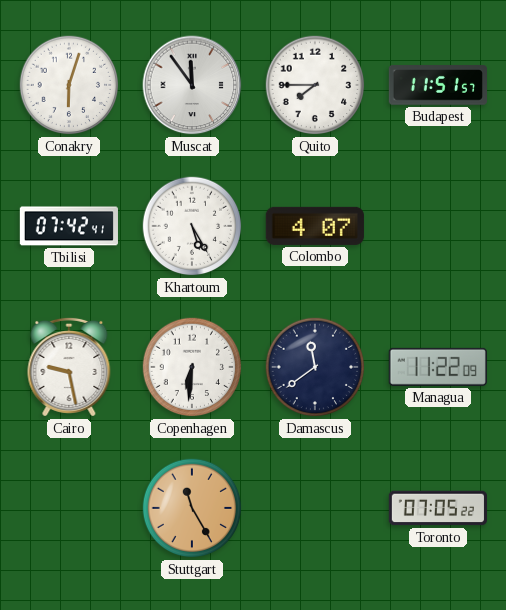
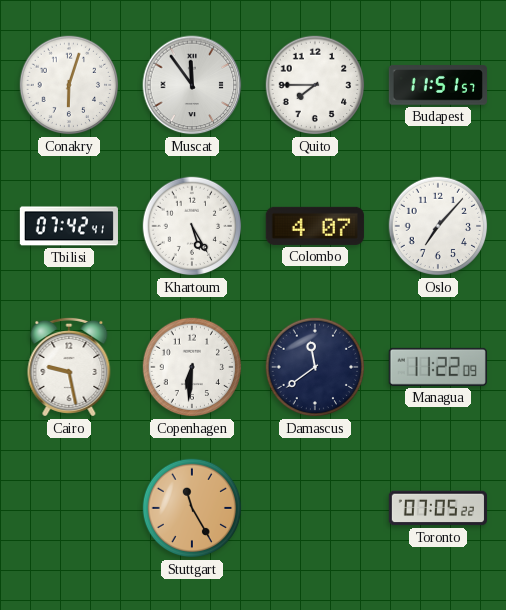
Oslo: none -> 7:07
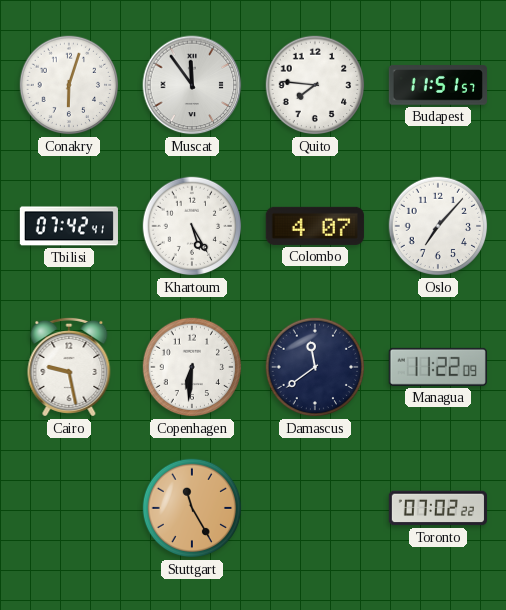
Quito: 7:45 -> 7:46
Toronto: 07:05 -> 07:02
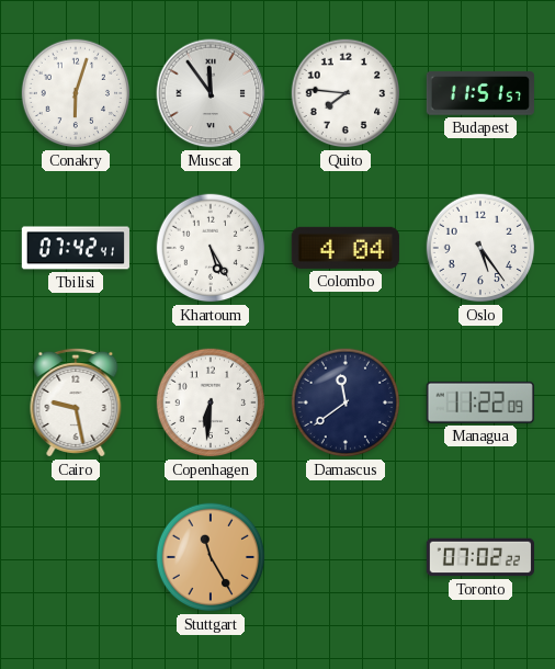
Colombo: 4:07 -> 4:04
Oslo: 7:07 -> 5:24
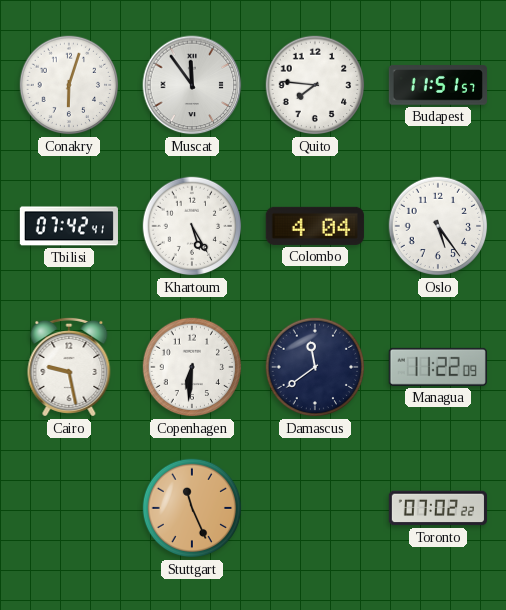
Stuttgart: 11:25 -> 11:26
